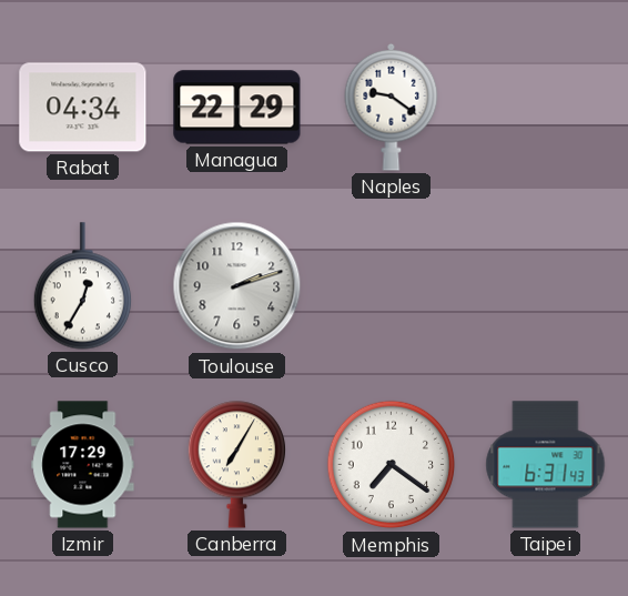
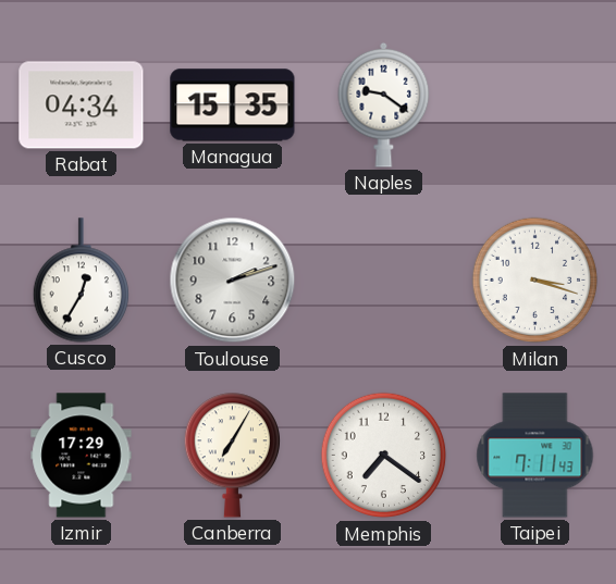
Managua: 22:29 -> 15:35
Milan: none -> 3:18
Taipei: 6:31 -> 7:11
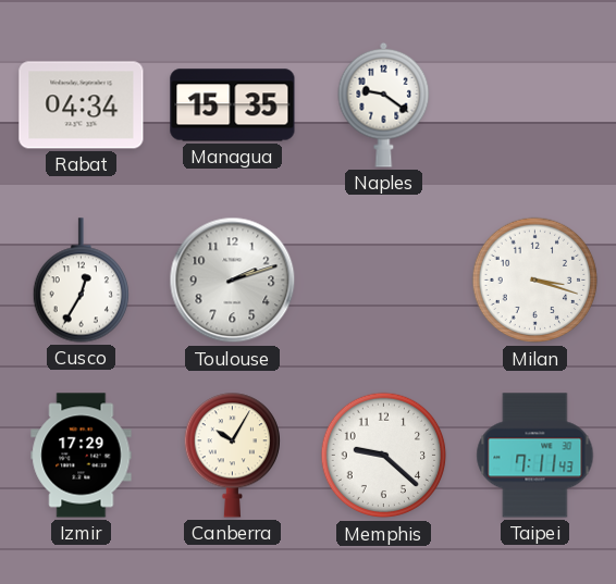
Canberra: 7:05 -> 10:05
Memphis: 7:21 -> 9:22
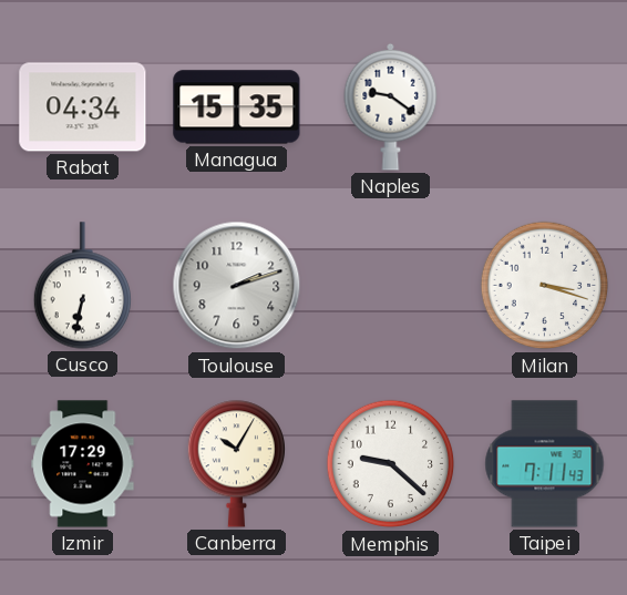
Cusco: 12:35 -> 6:32
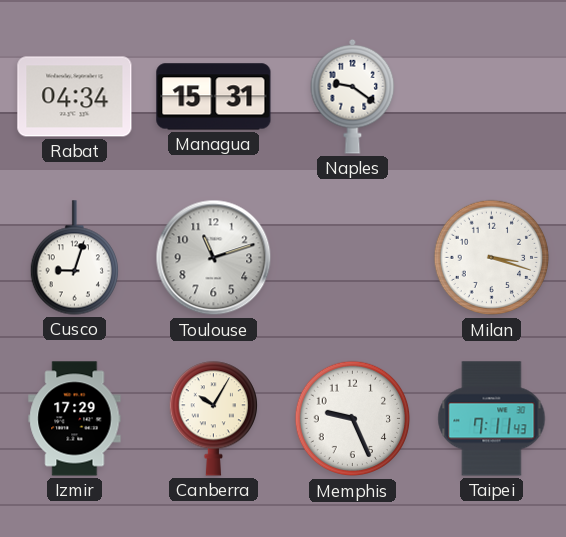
Managua: 15:35 -> 15:31
Cusco: 6:32 -> 9:03
Toulouse: 2:12 -> 11:12
Memphis: 9:22 -> 9:26
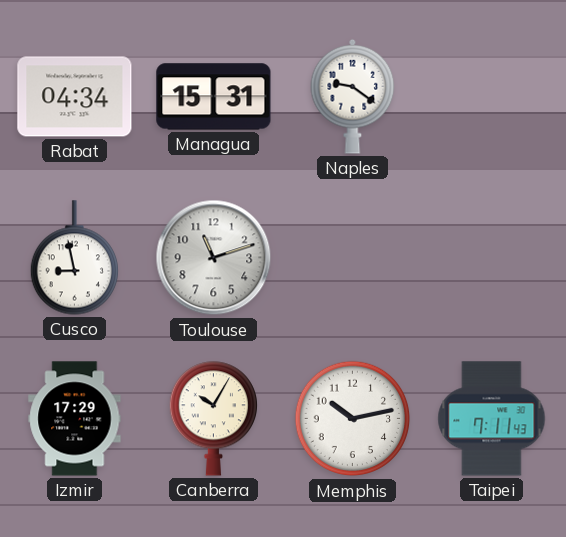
Cusco: 9:03 -> 8:58
Milan: 3:18 -> none
Memphis: 9:26 -> 10:13
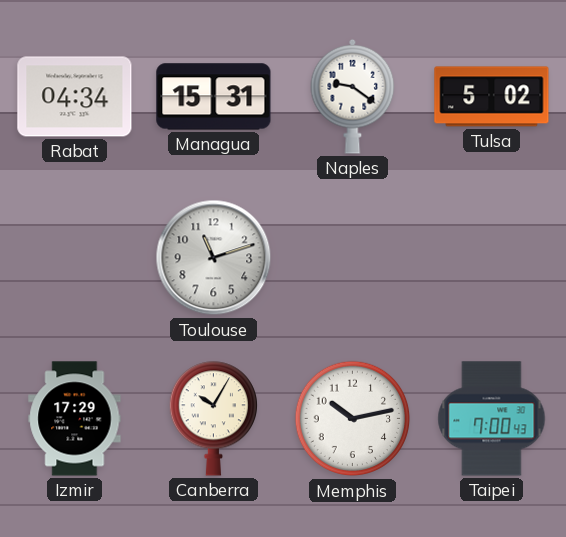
Tulsa: none -> 5:02
Cusco: 8:58 -> none
Taipei: 7:11 -> 7:00
